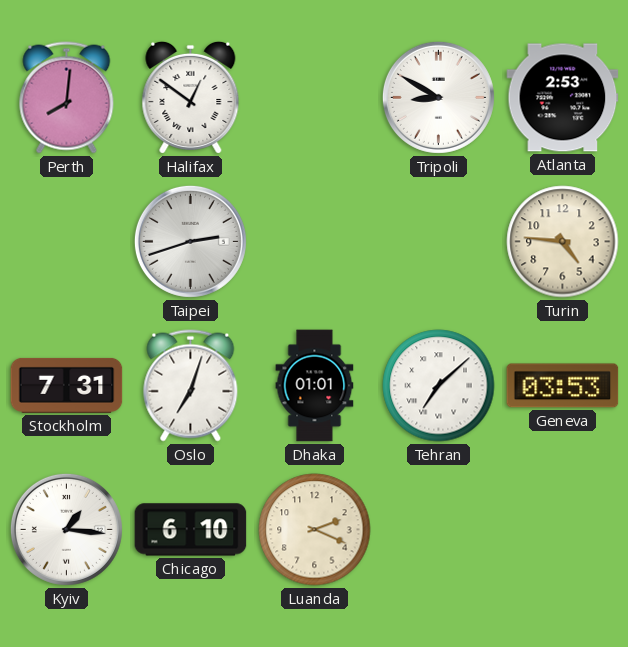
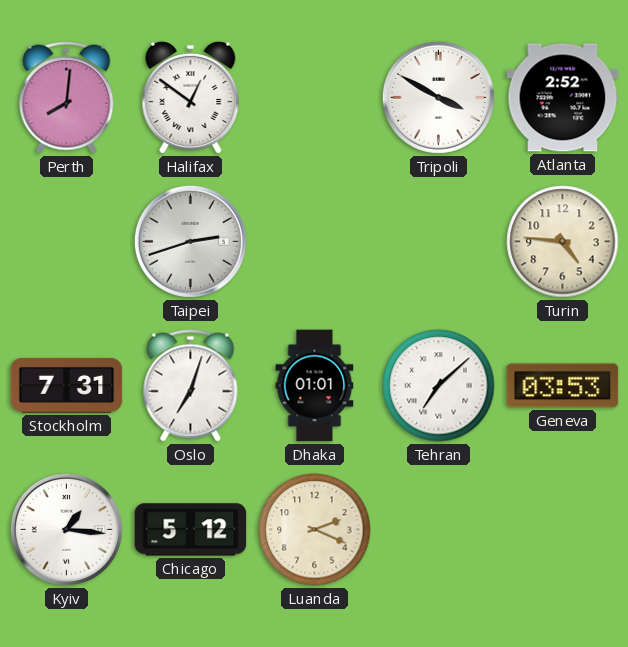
Tripoli: 8:50 -> 3:50
Atlanta: 2:53 -> 2:52
Chicago: 6:10 -> 5:12
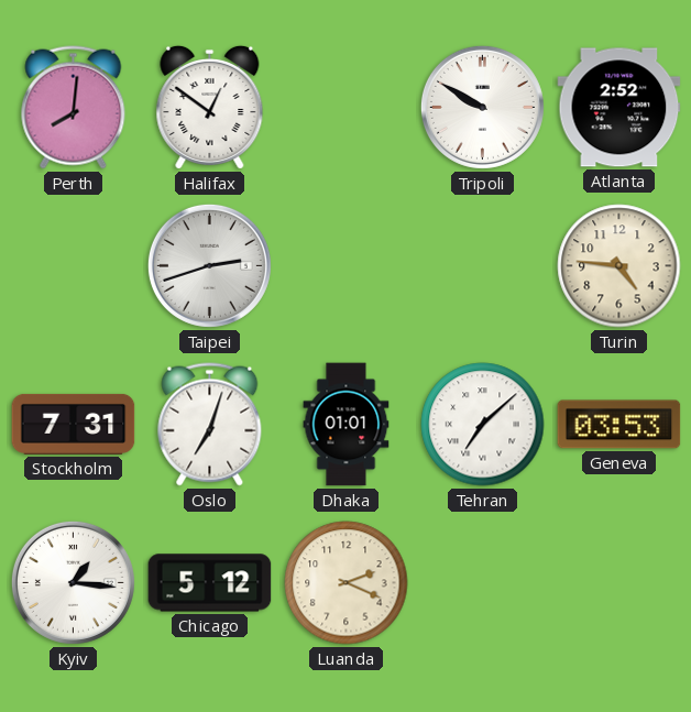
Tripoli: 3:50 -> 9:50
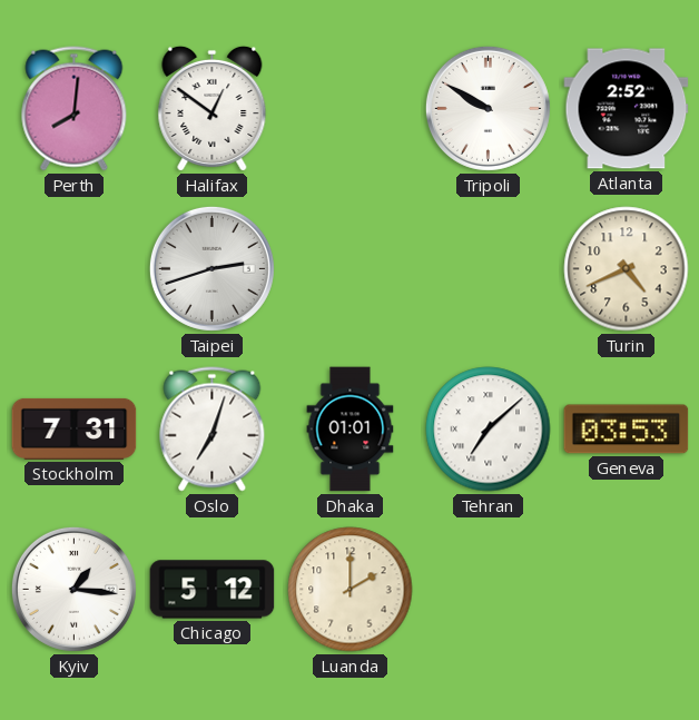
Turin: 4:46 -> 4:41
Luanda: 2:19 -> 2:00
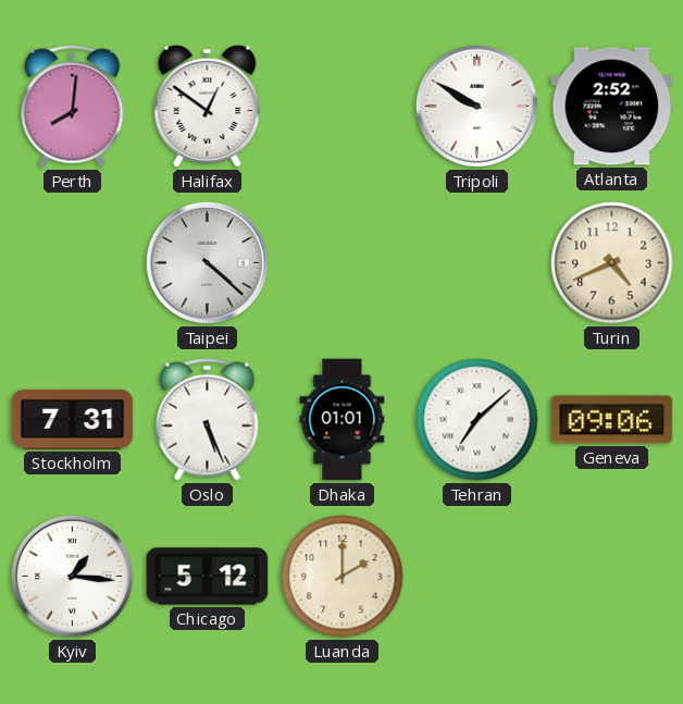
Taipei: 2:42 -> 4:22
Oslo: 7:03 -> 5:26
Geneva: 03:53 -> 09:06
